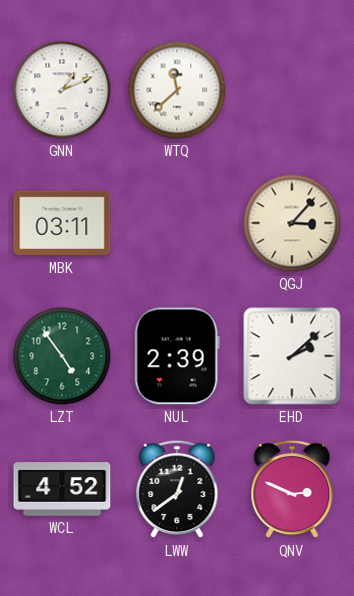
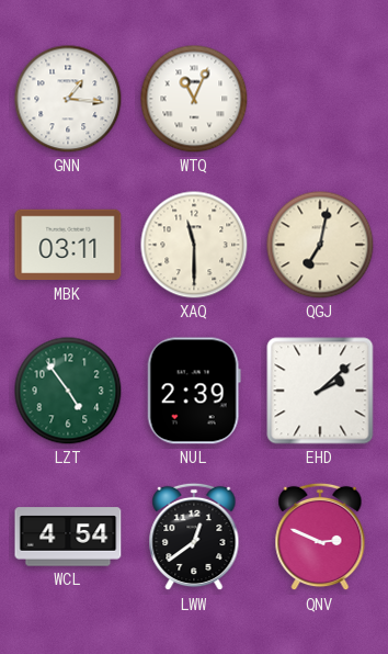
GNN: 1:11 -> 1:16
WTQ: 11:38 -> 11:04
XAQ: none -> 11:30
QGJ: 3:07 -> 7:02
WCL: 4:52 -> 4:54
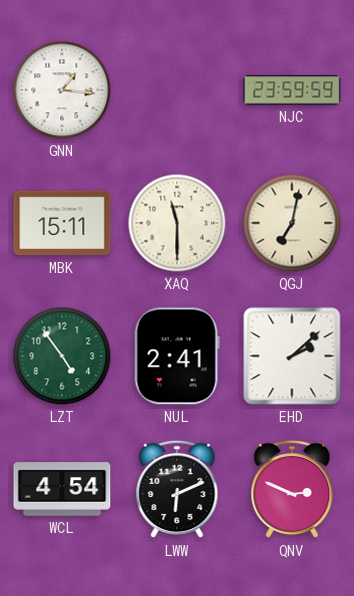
WTQ: 11:04 -> none
NJC: none -> 23:59
MBK: 03:11 -> 15:11
NUL: 2:39 -> 2:41
LWW: 12:39 -> 6:11
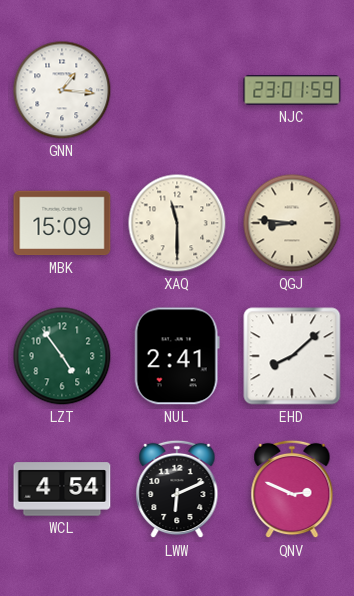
NJC: 23:59 -> 23:01
MBK: 15:11 -> 15:09
QGJ: 7:02 -> 8:46
EHD: 2:08 -> 8:08
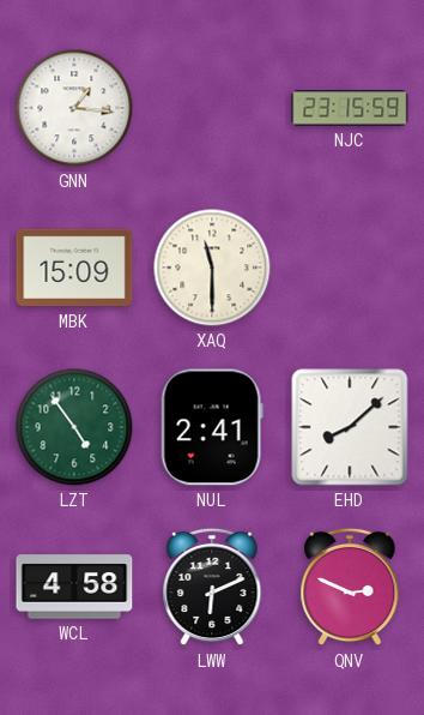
NJC: 23:01 -> 23:15
QGJ: 8:46 -> none
WCL: 4:54 -> 4:58
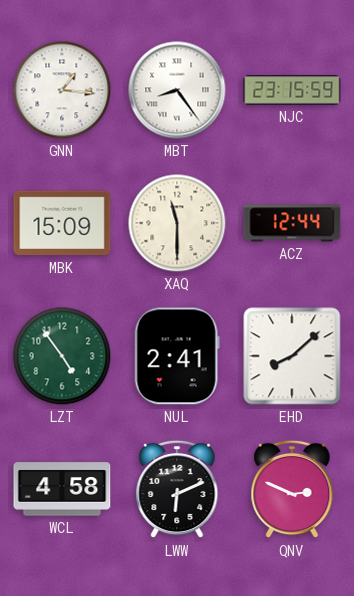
MBT: none -> 8:24
ACZ: none -> 12:44
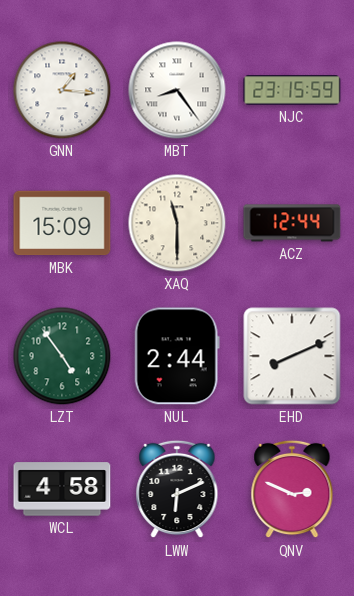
NUL: 2:41 -> 2:44
EHD: 8:08 -> 8:11
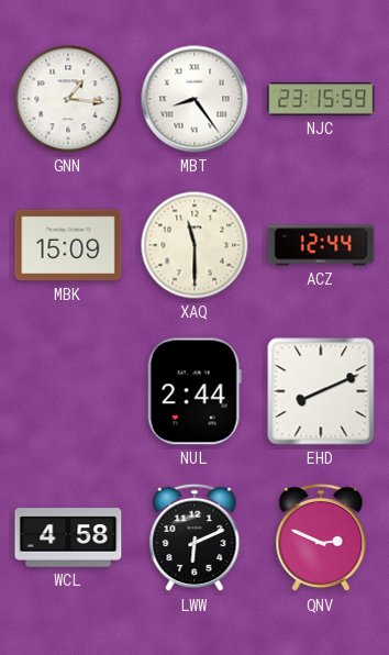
LZT: 4:54 -> none
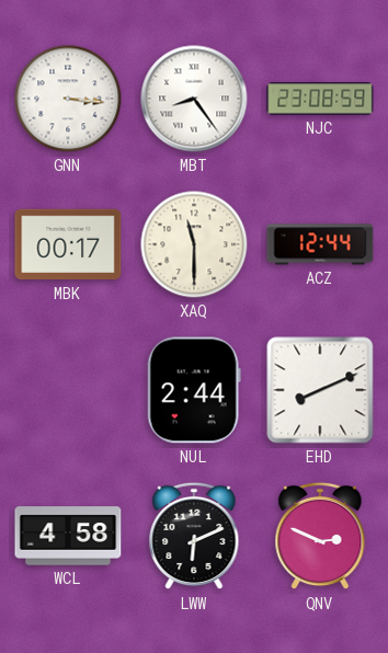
GNN: 1:16 -> 3:16
NJC: 23:15 -> 23:08
MBK: 15:09 -> 00:17
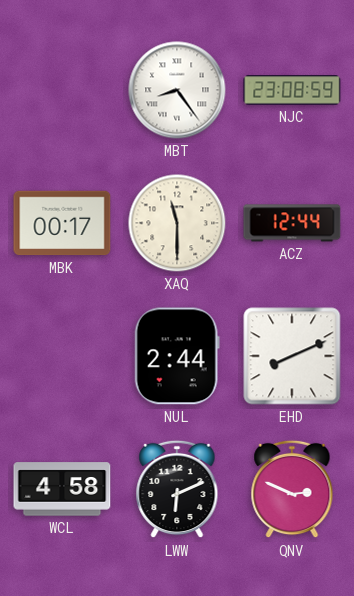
GNN: 3:16 -> none
